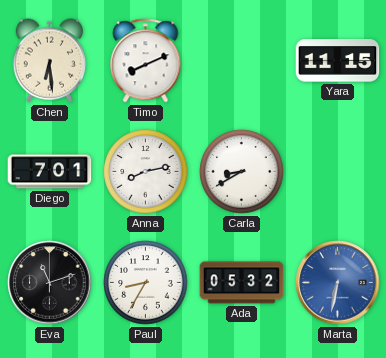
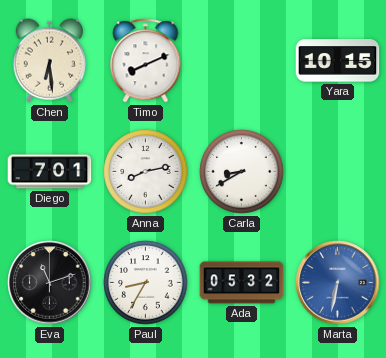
Yara: 11:15 -> 10:15
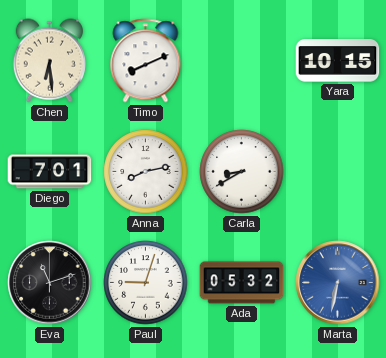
Paul: 8:35 -> 9:03
